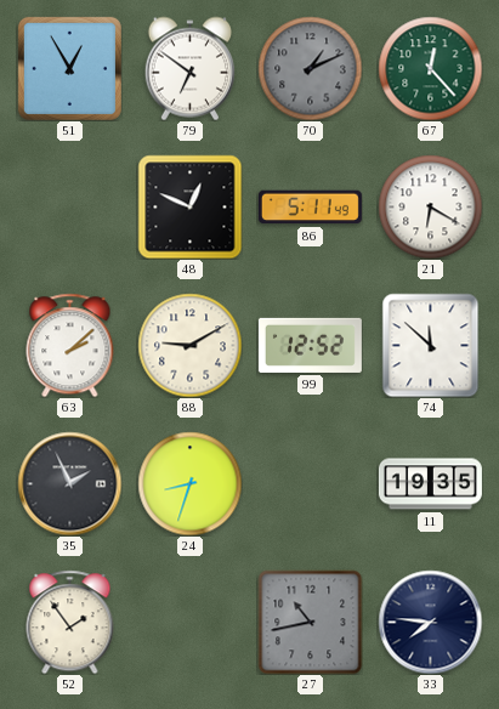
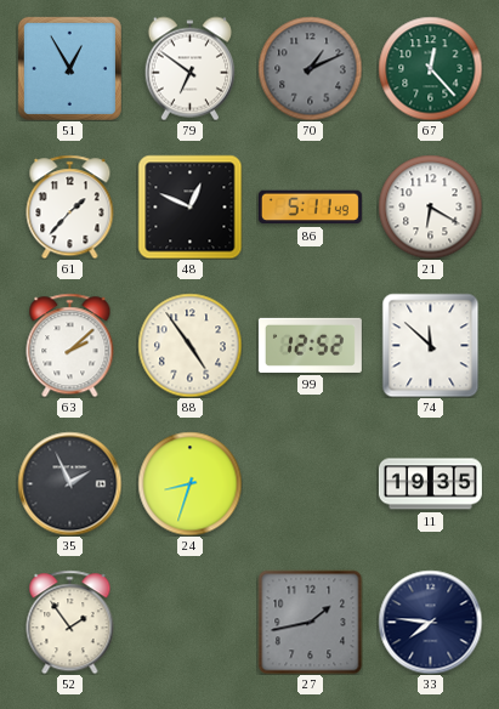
61: none -> 1:37
88: 9:10 -> 4:54
27: 10:43 -> 1:43
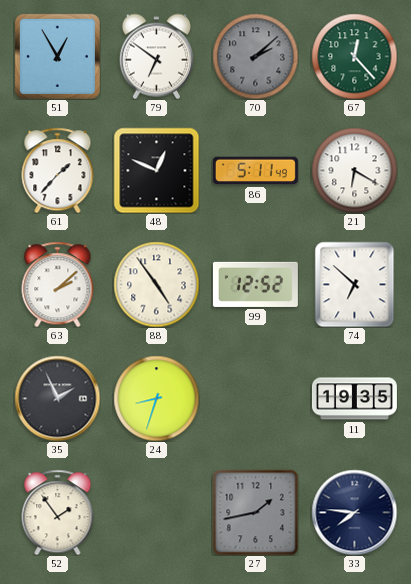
70: 1:11 -> 2:08
74: 11:52 -> 6:52
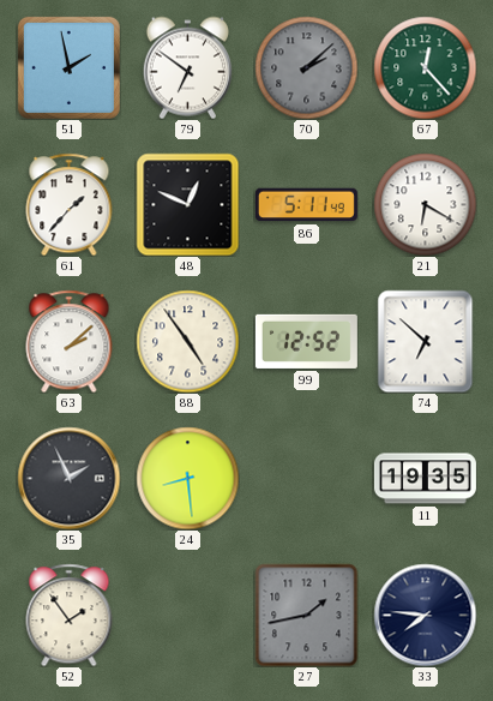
51: 12:55 -> 1:58
24: 8:33 -> 8:29
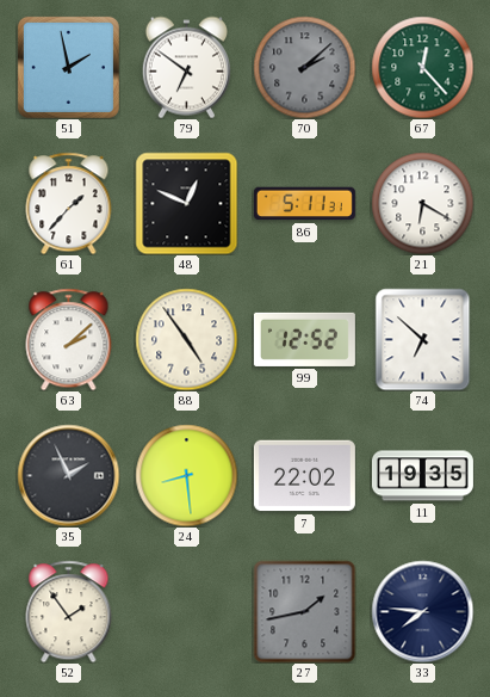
86: 5:11:49 -> 5:11:31
7: none -> 22:02
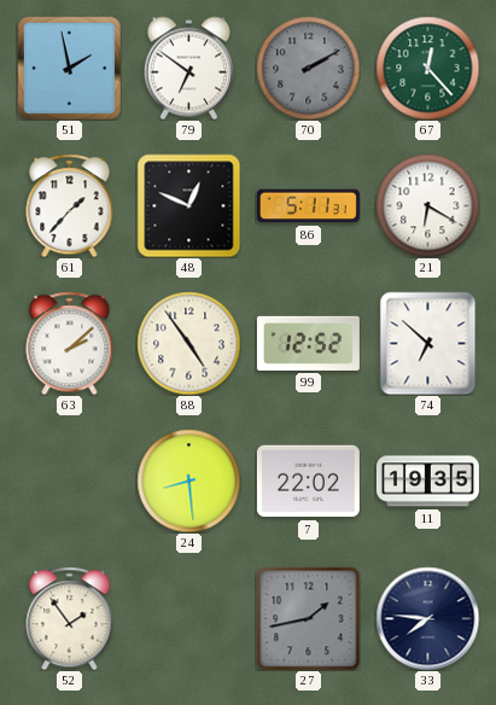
70: 2:08 -> 2:10
35: 1:56 -> none
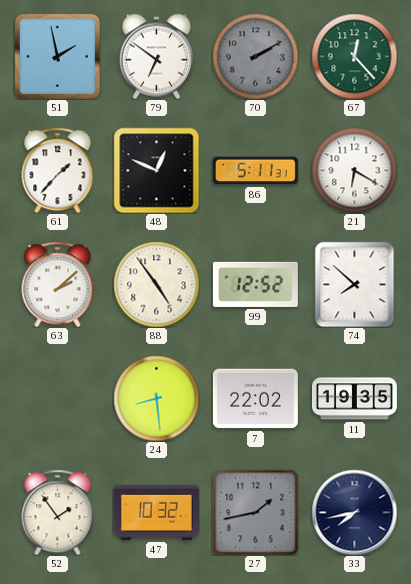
74: 6:52 -> 7:52
47: none -> 10:32
33: 7:46 -> 7:43
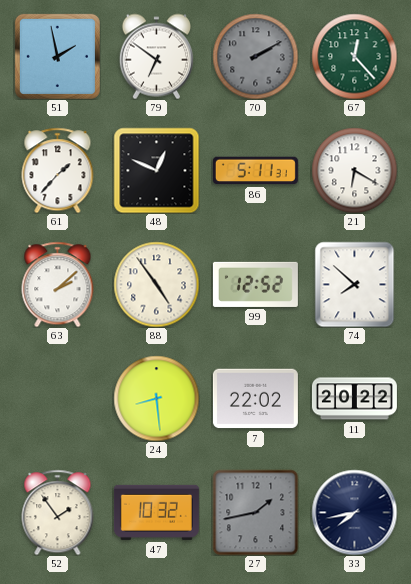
11: 19:35 -> 20:22
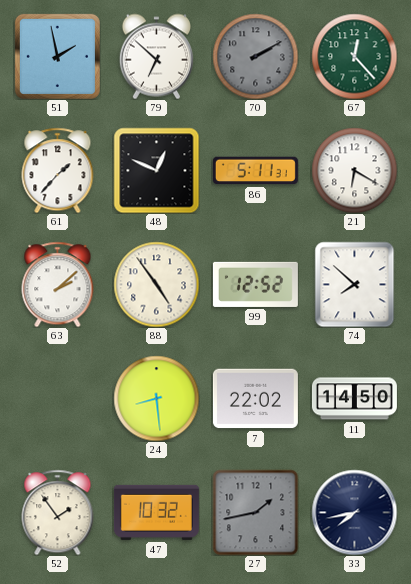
79: 6:51 -> 6:52
11: 20:22 -> 14:50
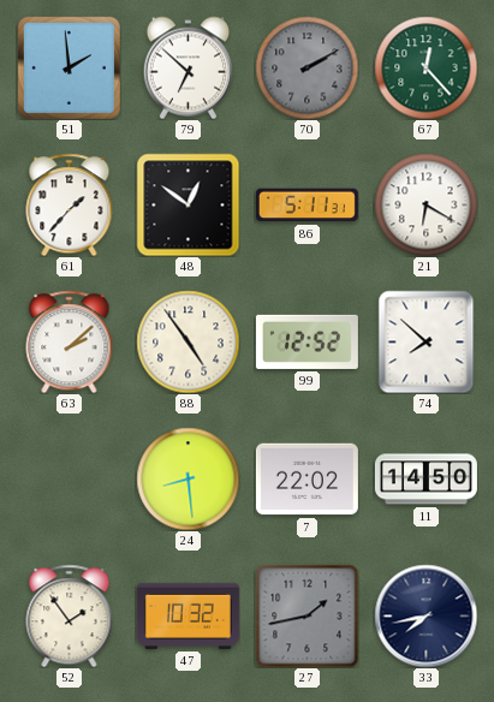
51: 1:58 -> 1:59
48: 12:49 -> 12:51
